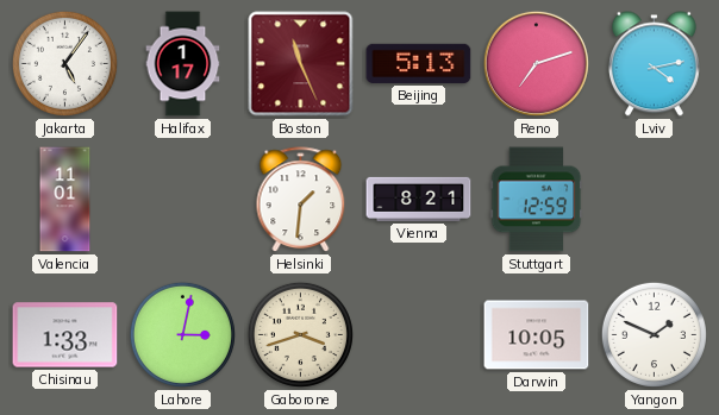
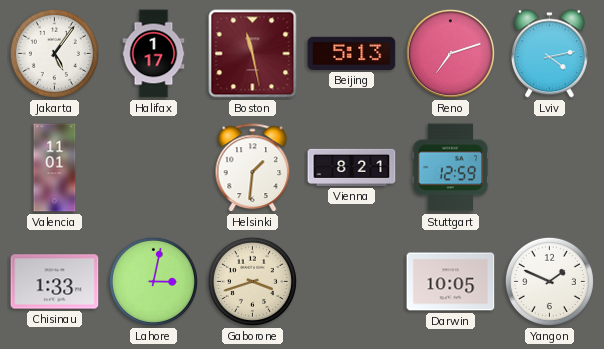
Boston: 11:26 -> 11:28
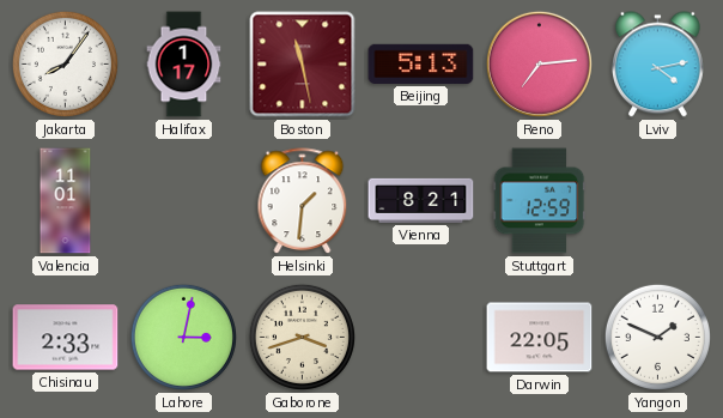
Jakarta: 5:06 -> 8:06
Reno: 7:12 -> 7:14
Chisinau: 1:33 -> 2:33
Darwin: 10:05 -> 22:05
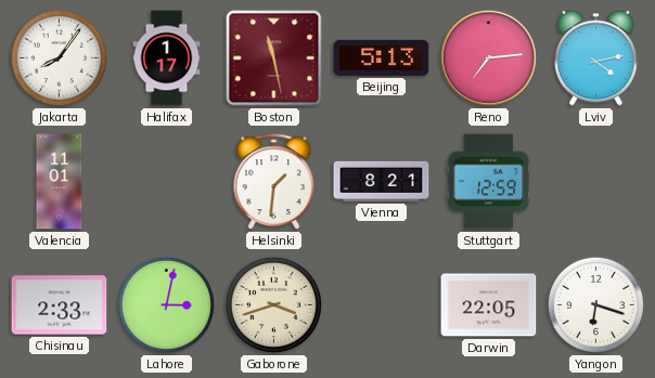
Yangon: 1:49 -> 6:18
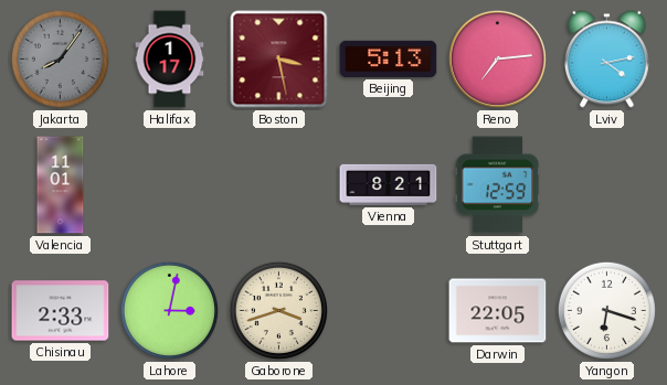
Jakarta dial: white -> grey
Boston: 11:28 -> 3:28
Helsinki: 1:31 -> none
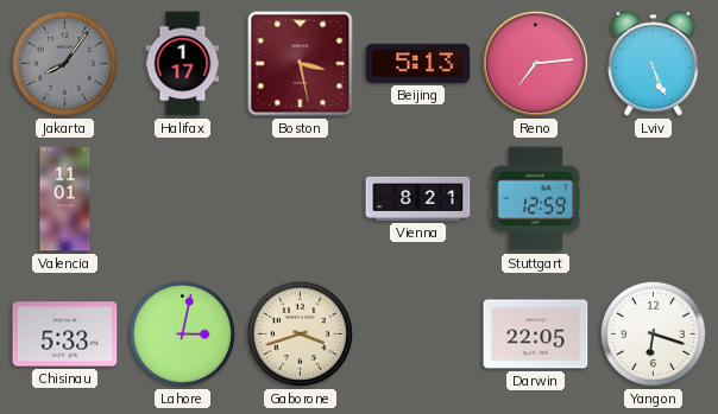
Lviv: 4:13 -> 5:26
Chisinau: 2:33 -> 5:33
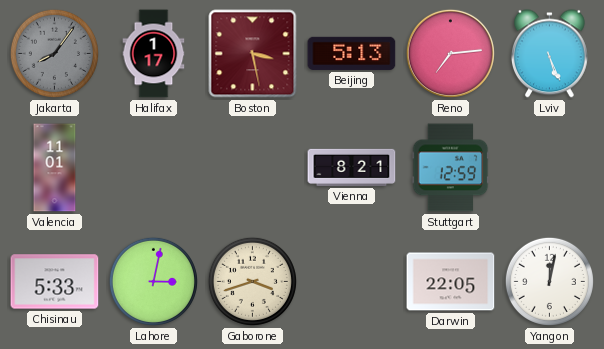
Yangon: 6:18 -> 12:02
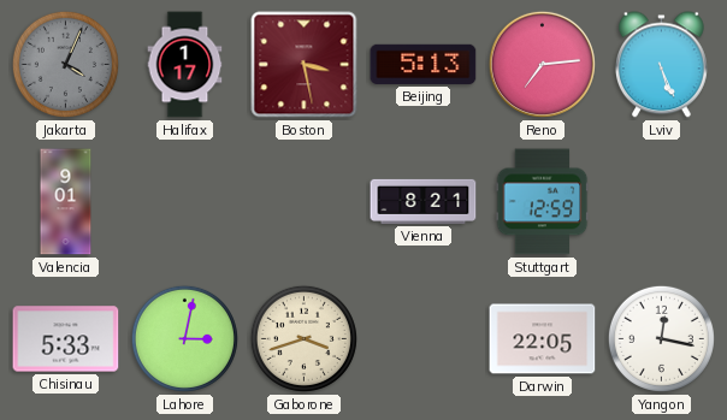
Jakarta: 8:06 -> 4:04
Valencia: 11:01 -> 9:01
Yangon: 12:02 -> 12:17
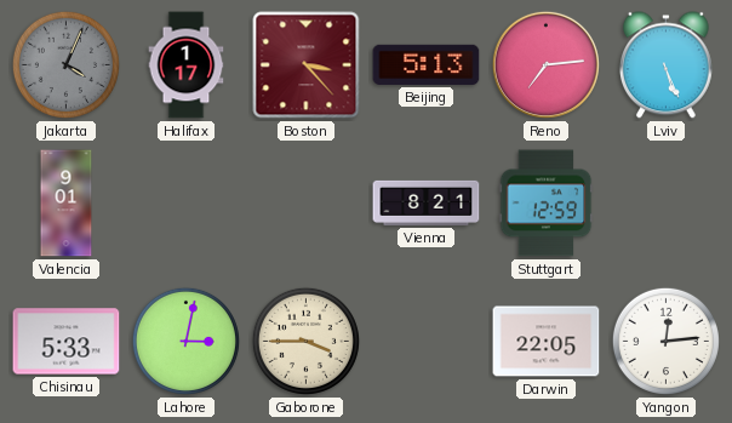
Boston: 3:28 -> 3:23
Gaborone: 3:42 -> 3:45
Yangon: 12:17 -> 12:14
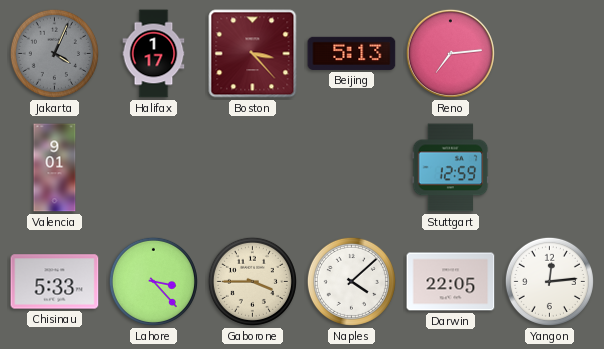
Lviv: 5:26 -> none
Vienna: 8:21 -> none
Lahore: 3:02 -> 3:23
Naples: none -> 4:08
